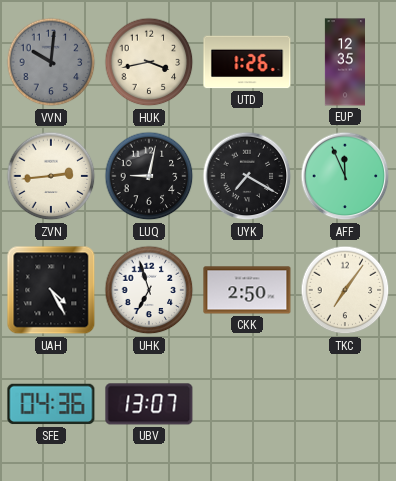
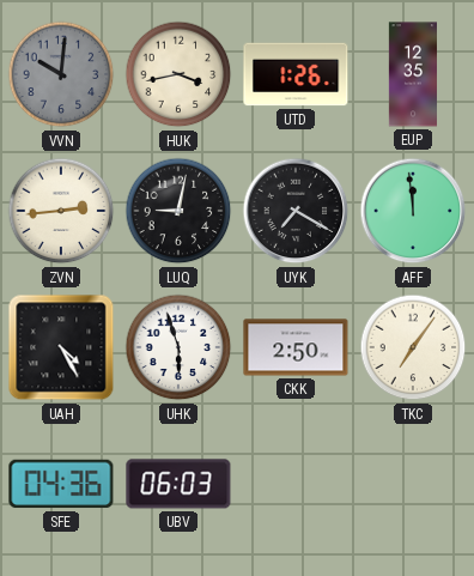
AFF: 11:56 -> 11:59
UHK: 6:57 -> 5:57
UBV: 13:07 -> 06:03
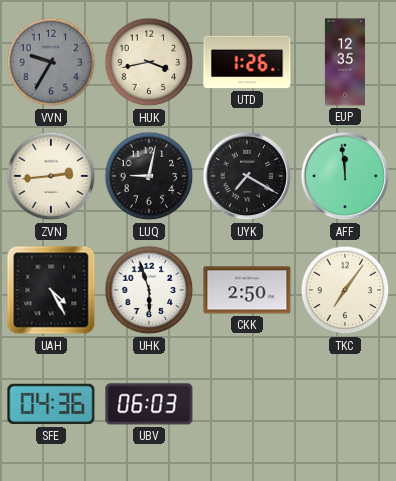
VVN: 10:01 -> 9:35
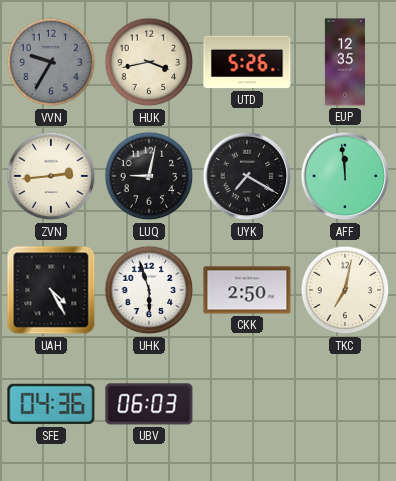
UTD: 1:26 -> 5:26
TKC: 7:06 -> 7:02
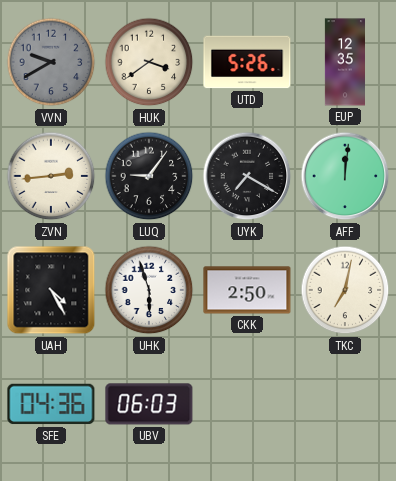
VVN: 9:35 -> 9:40
HUK: 3:43 -> 3:39
LUQ: 9:02 -> 9:06
AFF: 11:59 -> 12:01
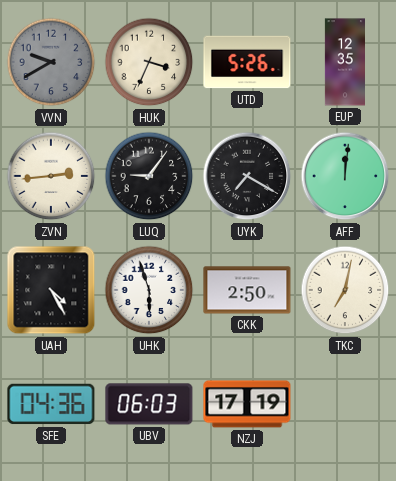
HUK: 3:39 -> 3:34
NZJ: none -> 17:19
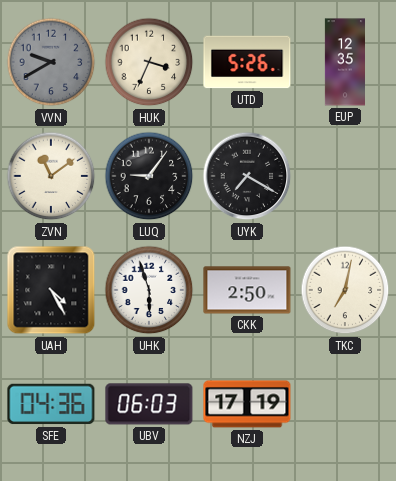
ZVN: 2:44 -> 11:09
AFF: 12:01 -> none
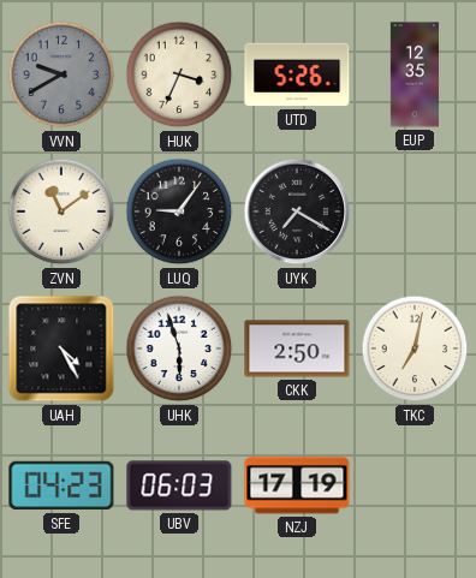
SFE: 04:36 -> 04:23
